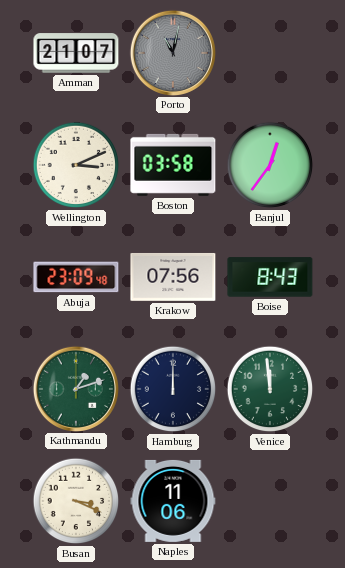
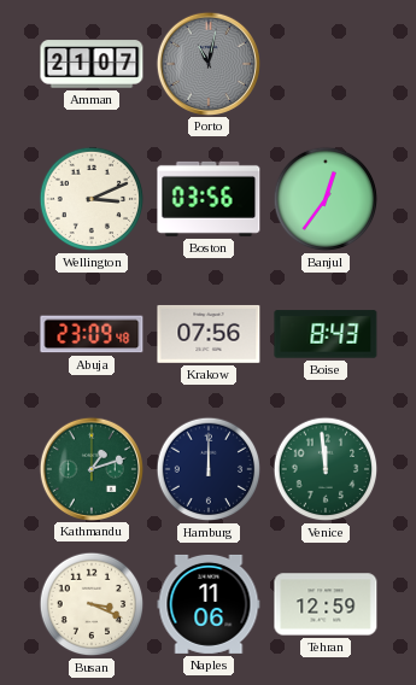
Boston: 03:58 -> 03:56
Tehran: none -> 12:59
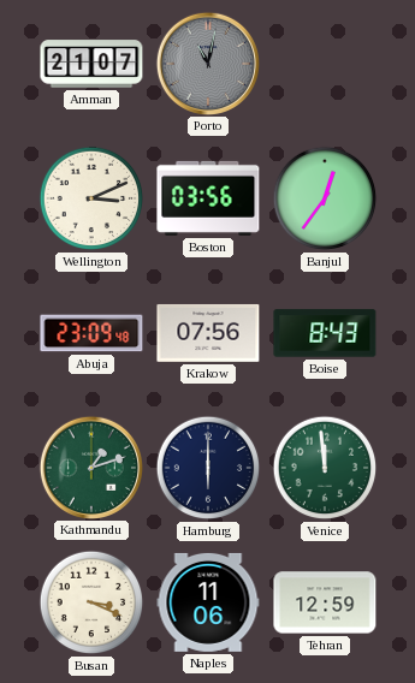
Hamburg: 12:00 -> 6:00
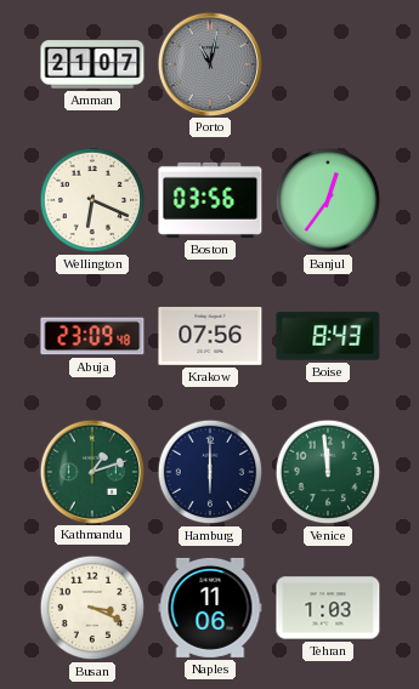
Wellington: 3:11 -> 6:19
Tehran: 12:59 -> 1:03
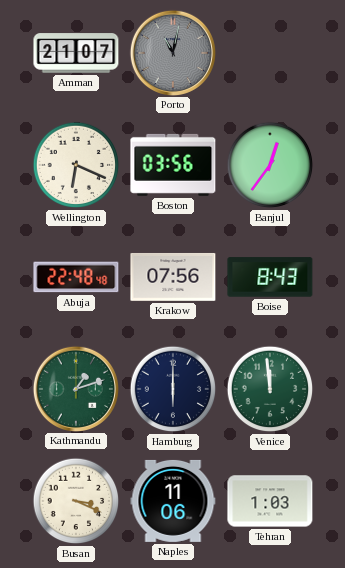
Abuja: 23:09 -> 22:48
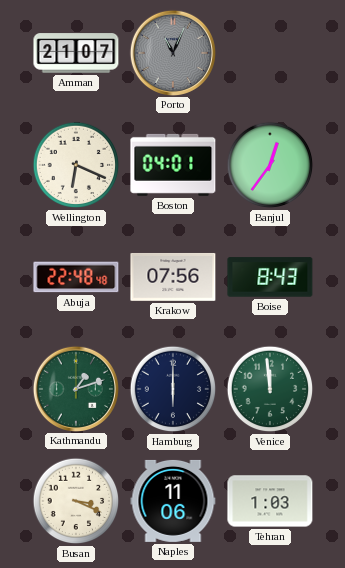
Porto: 11:02 -> 11:04
Boston: 03:56 -> 04:01
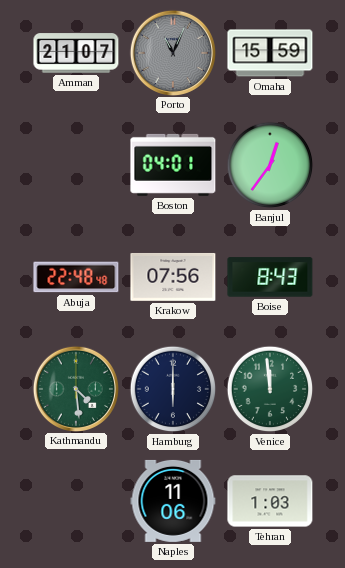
Omaha: none -> 15:59
Wellington: 6:19 -> none
Kathmandu: 1:12 -> 4:29
Busan: 3:19 -> none
